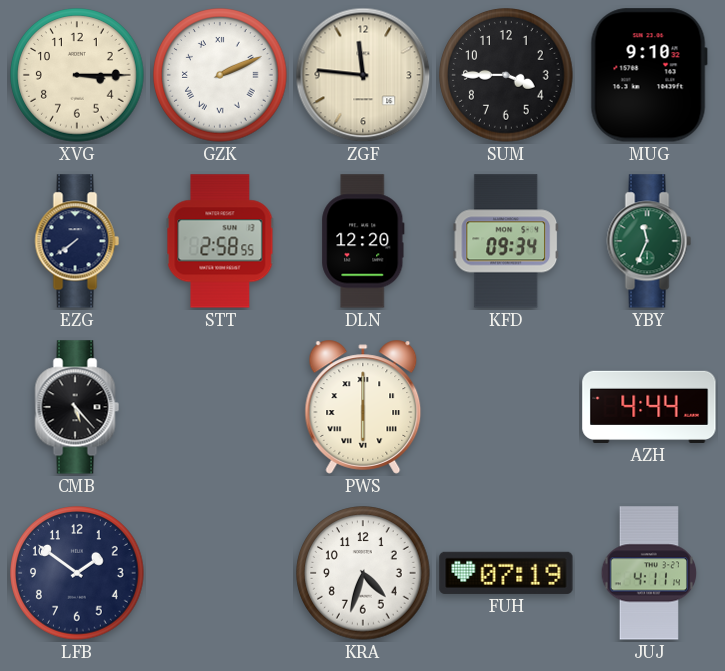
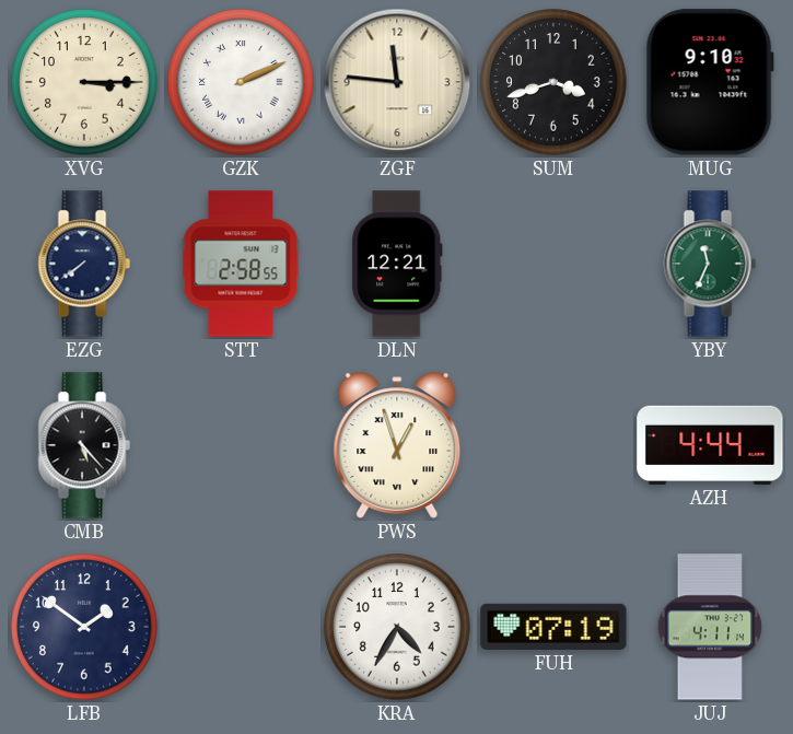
SUM: 3:45 -> 3:42
DLN: 12:20 -> 12:21
KFD: 09:34 -> none
PWS: 6:00 -> 12:57
KRA: 4:33 -> 4:35
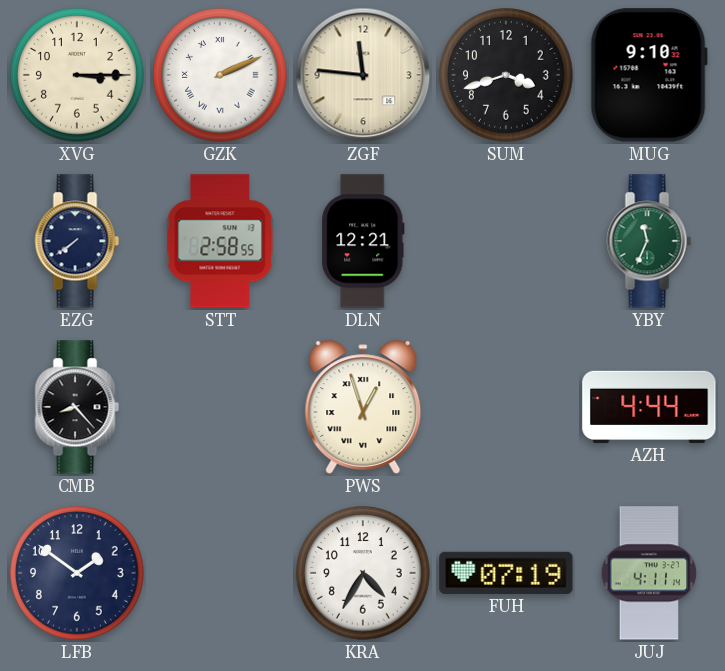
CMB: 5:23 -> 8:23
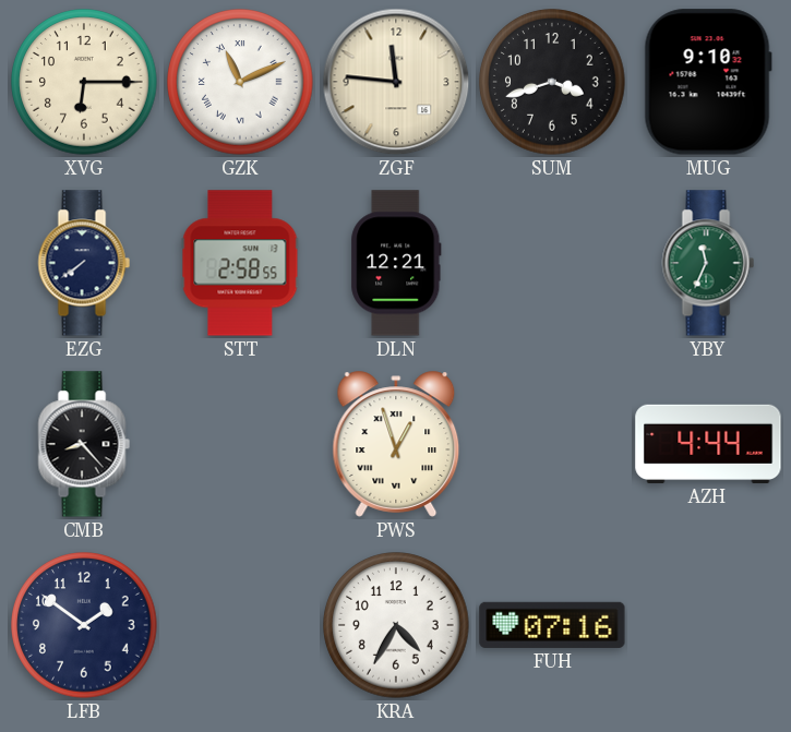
XVG: 3:15 -> 6:15
GZK: 2:11 -> 11:11
FUH: 07:19 -> 07:16
JUJ: 4:11 -> none
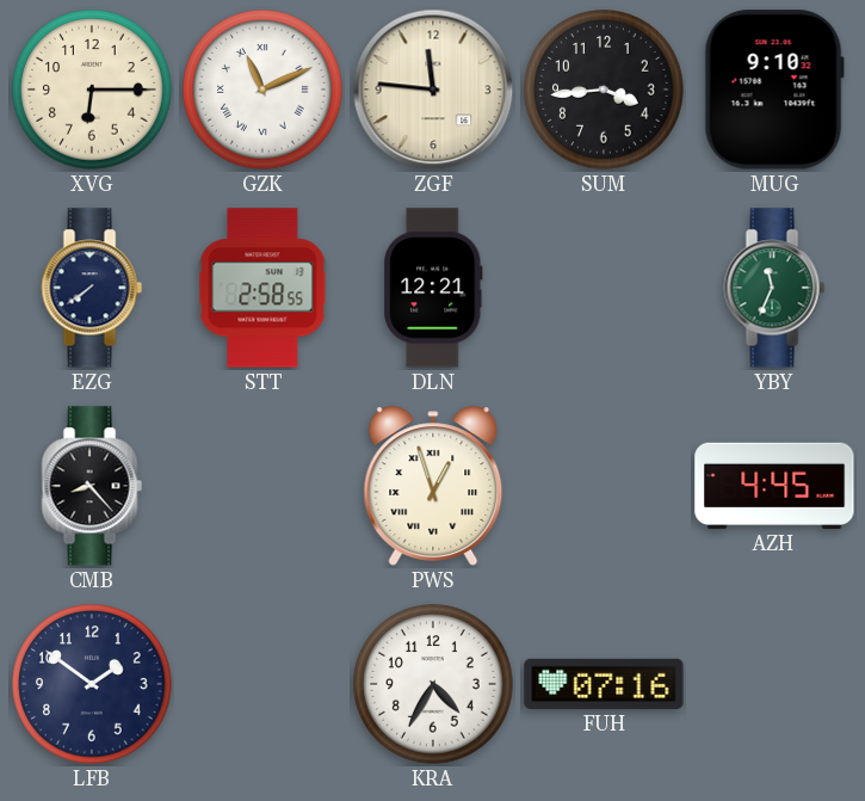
SUM: 3:42 -> 3:44
AZH: 4:44 -> 4:45
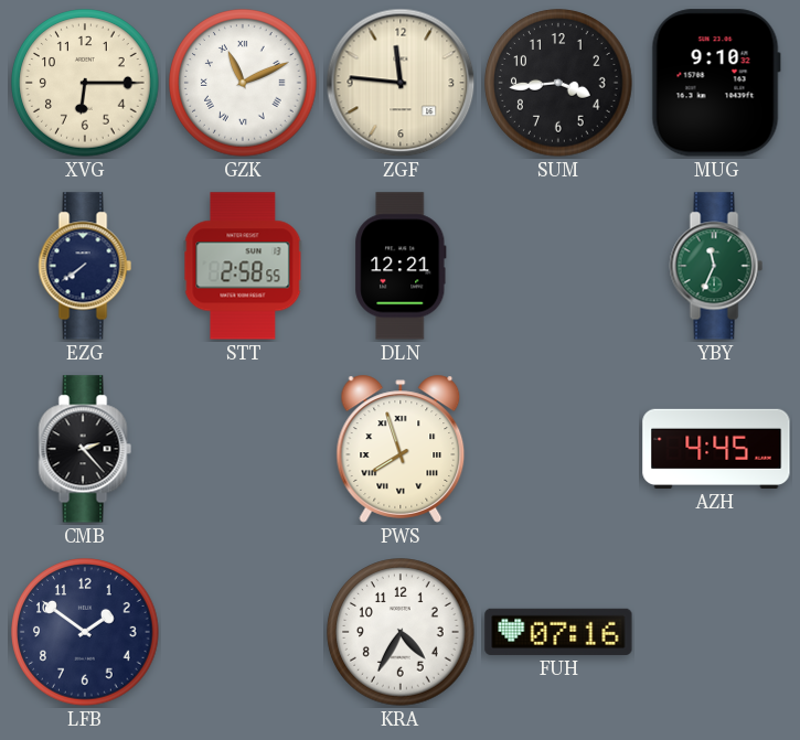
CMB: 8:23 -> 2:23
PWS: 12:57 -> 7:57
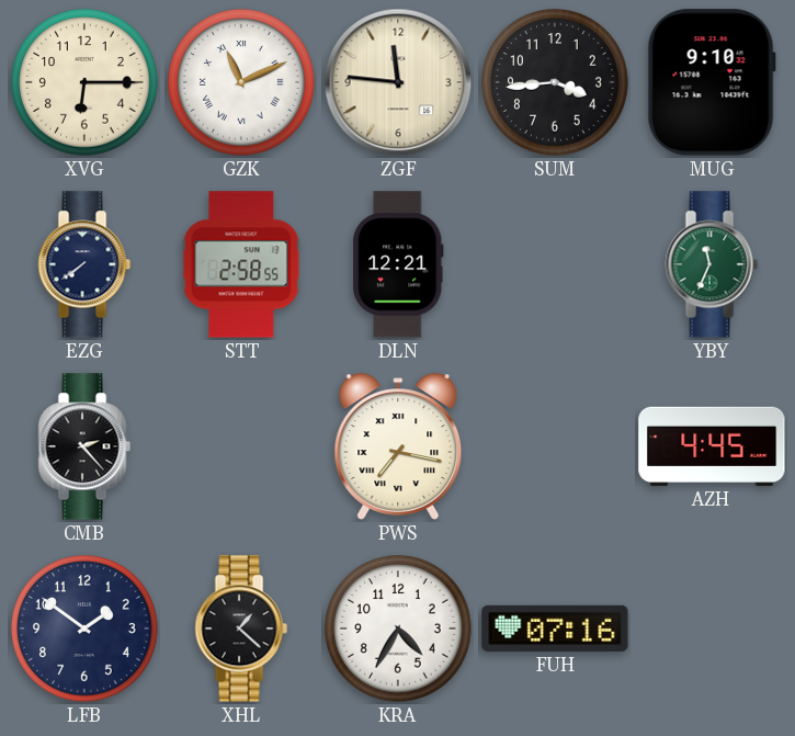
PWS: 7:57 -> 7:17
XHL: none -> 1:22
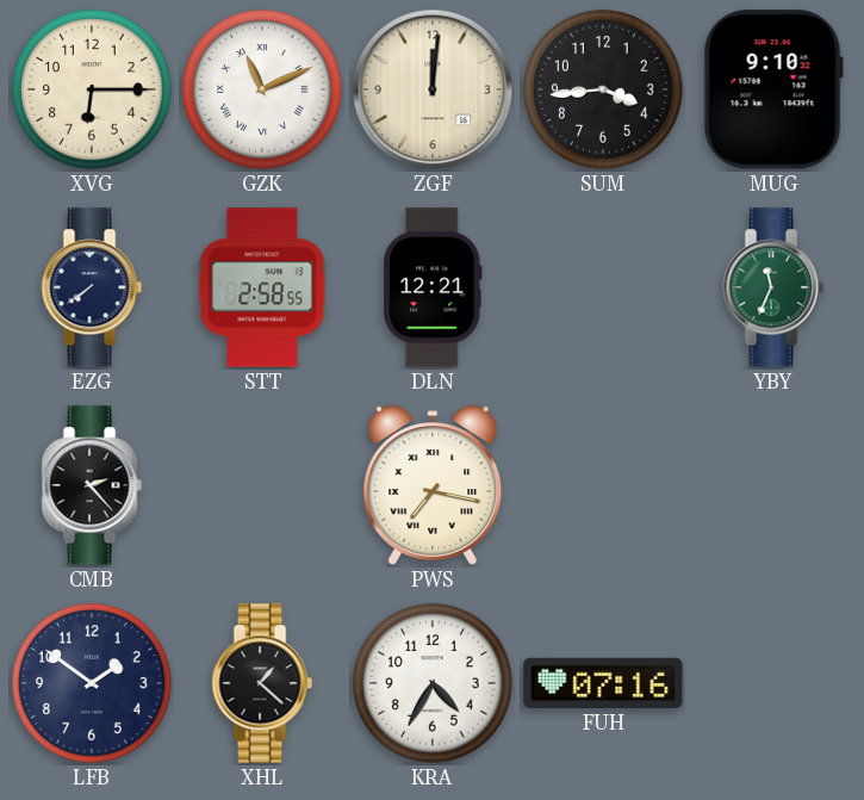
ZGF: 11:46 -> 12:01
AZH: 4:45 -> none
